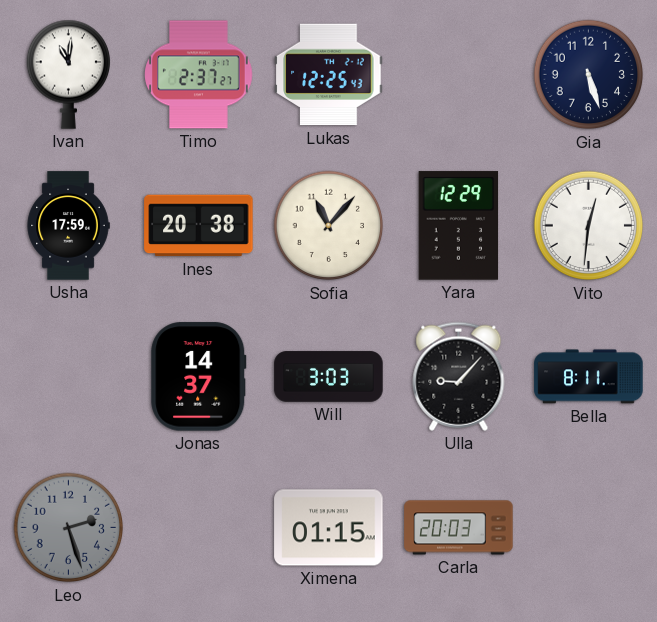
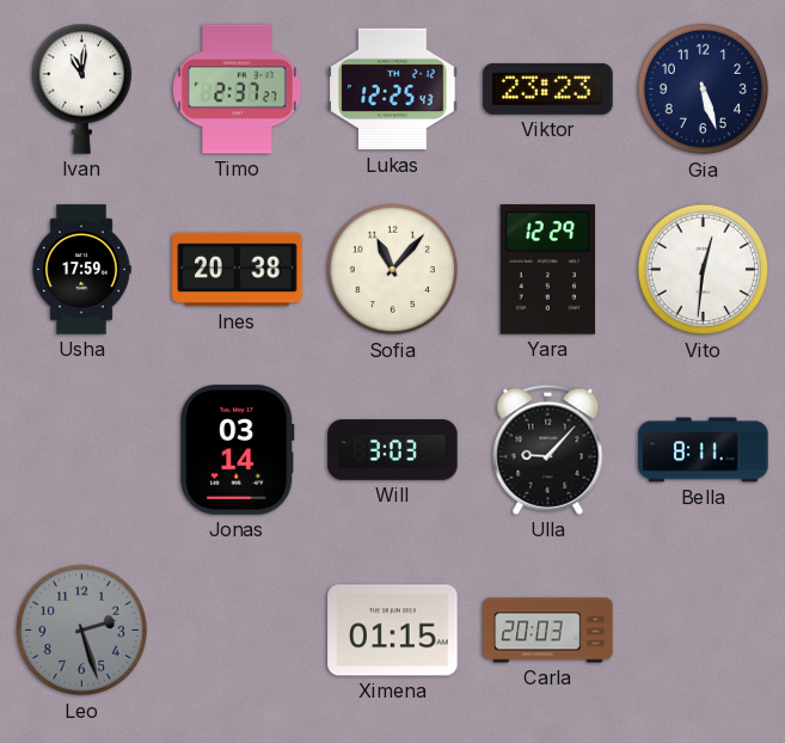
Viktor: none -> 23:23
Jonas: 14:37 -> 03:14
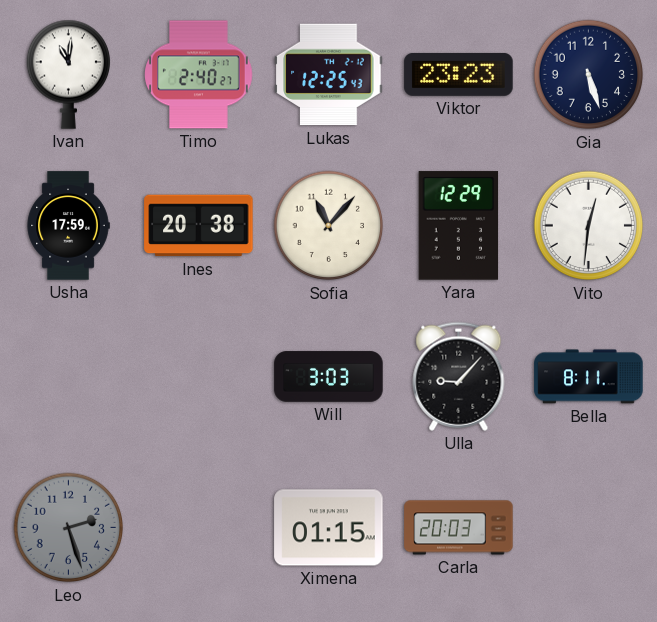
Timo: 2:37 -> 2:40
Jonas: 03:14 -> none
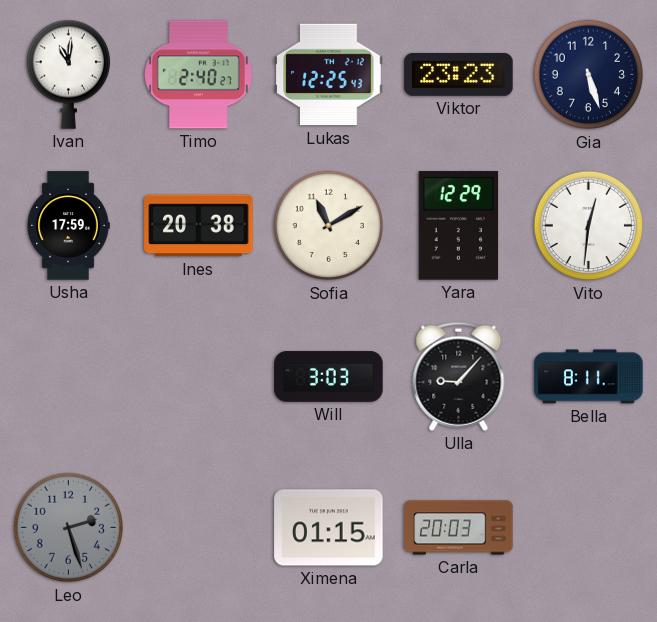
Sofia: 11:07 -> 11:10
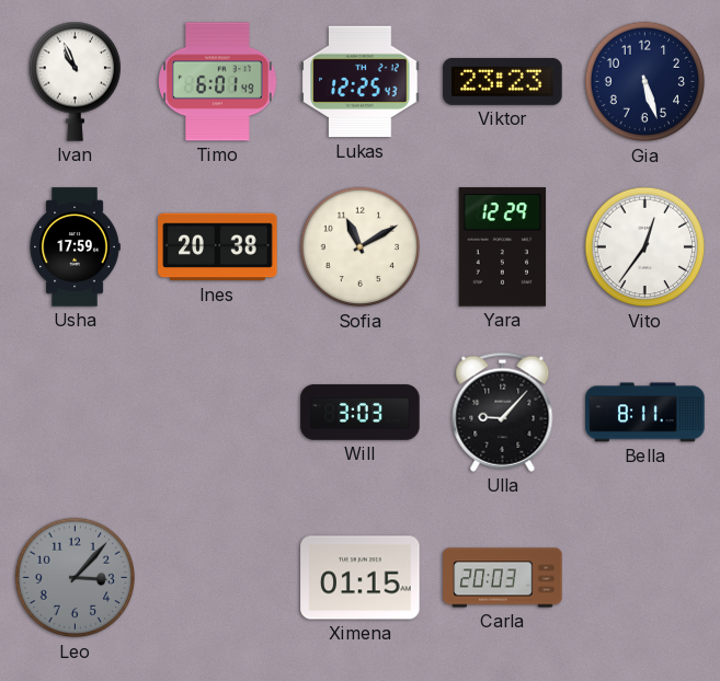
Ivan: 11:01 -> 10:56
Timo: 2:40 -> 6:01
Vito: 12:31 -> 12:36
Leo: 2:27 -> 3:07
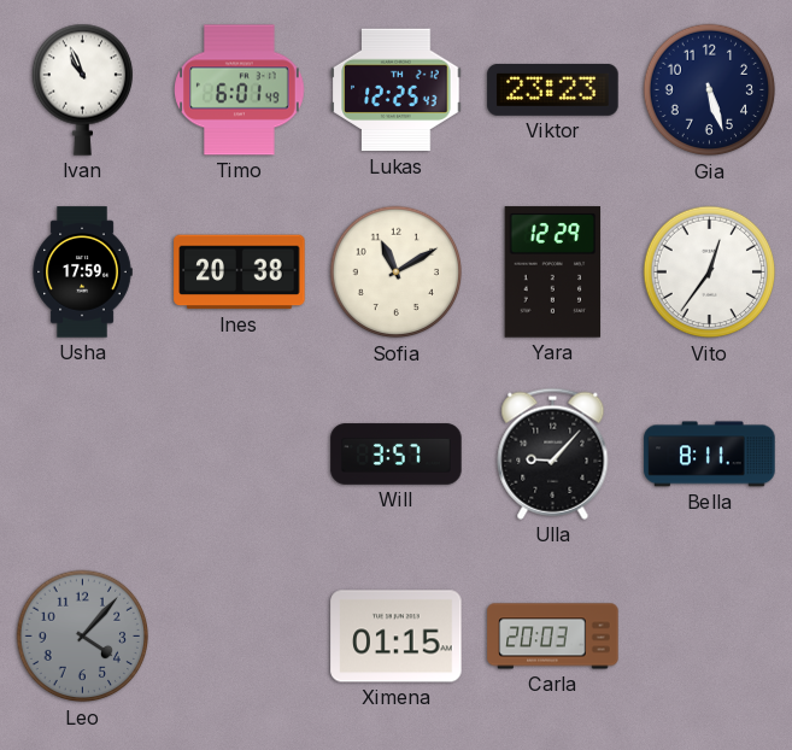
Will: 3:03 -> 3:57
Leo: 3:07 -> 4:07
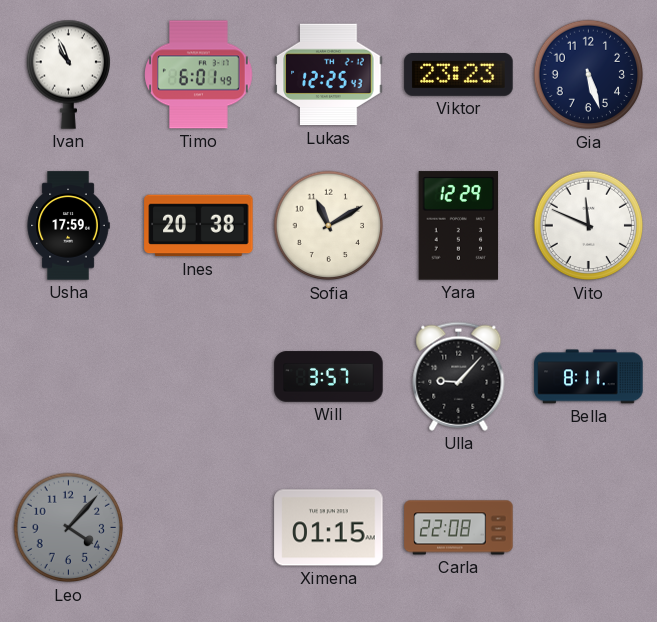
Vito: 12:36 -> 11:49
Carla: 20:03 -> 22:08
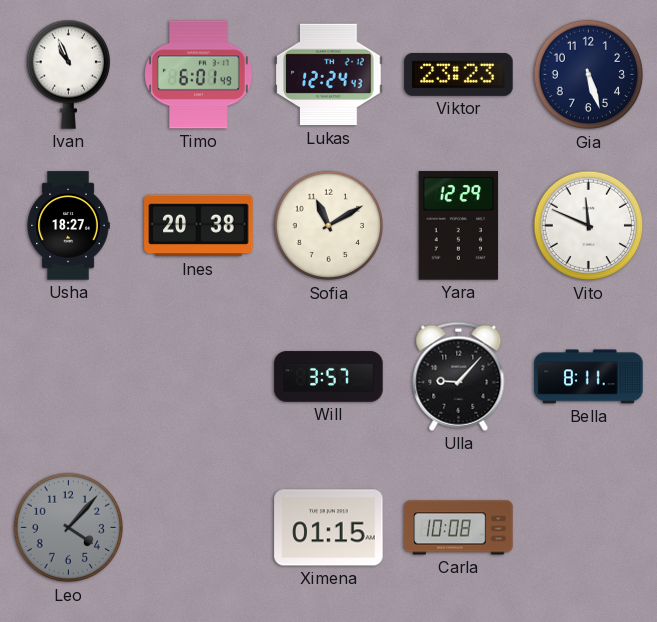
Lukas: 12:25 -> 12:24
Usha: 17:59 -> 18:27
Carla: 22:08 -> 10:08
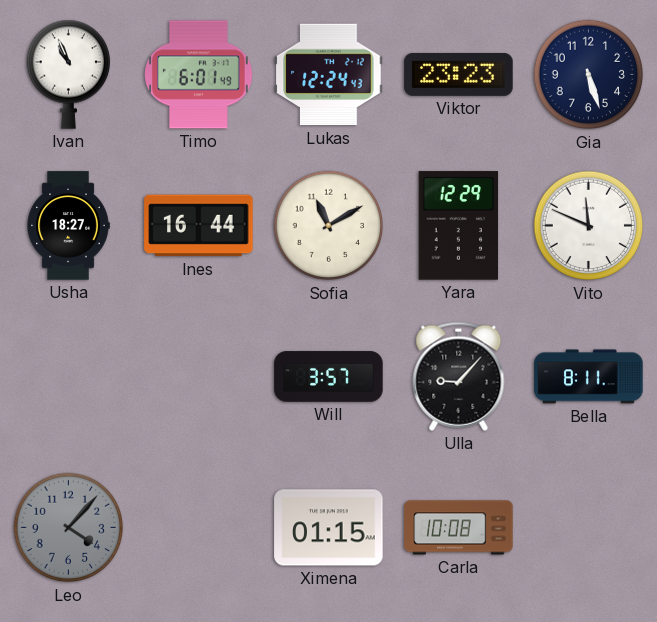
Ines: 20:38 -> 16:44
